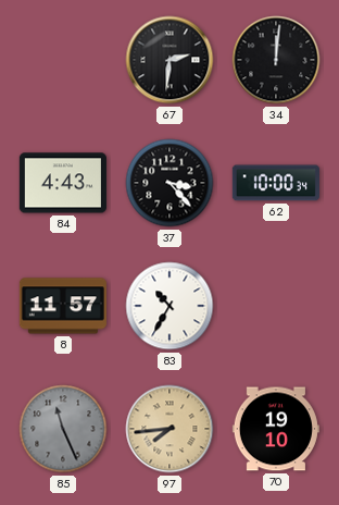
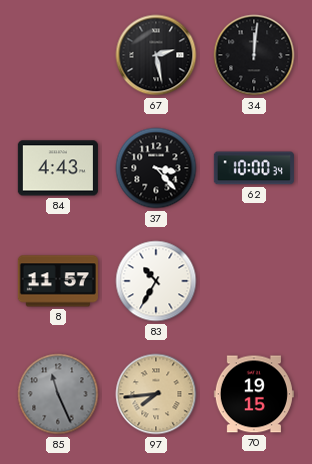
67: 2:31 -> 2:28
70: 19:10 -> 19:15
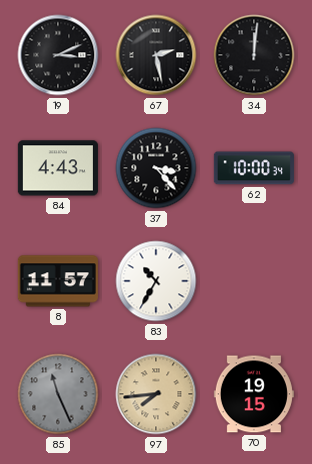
19: none -> 3:11
